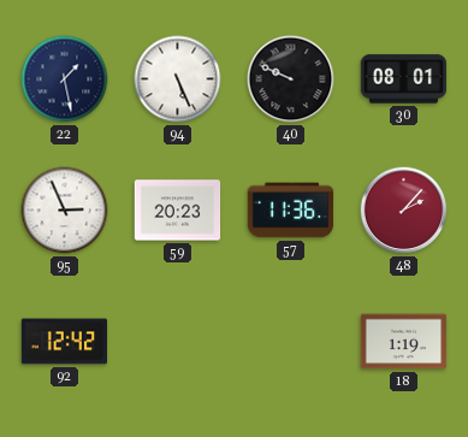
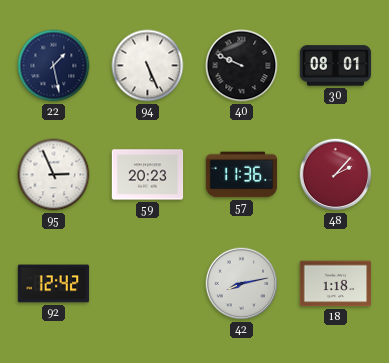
42: none -> 8:13
18: 1:19 -> 1:18
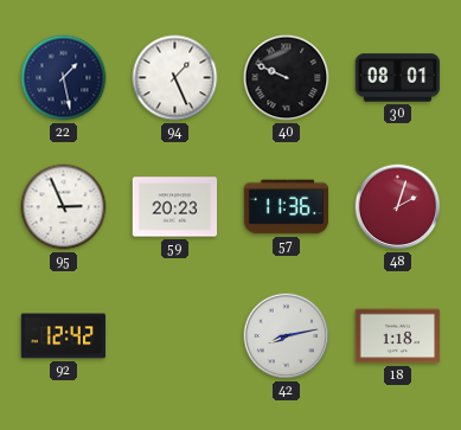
94: 5:26 -> 1:26
48: 2:07 -> 2:03
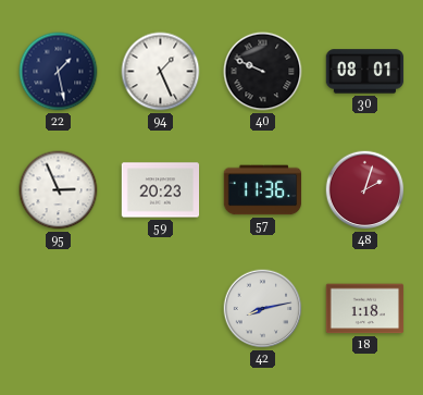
92: 12:42 -> none
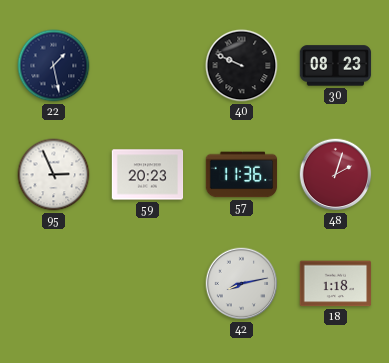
94: 1:26 -> none
30: 08:01 -> 08:23
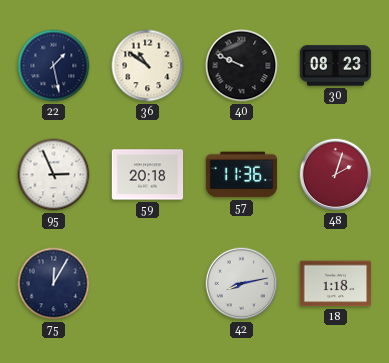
36: none -> 10:51
59: 20:23 -> 20:18
75: none -> 12:05
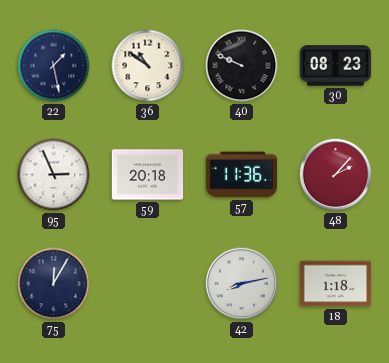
48: 2:03 -> 2:07
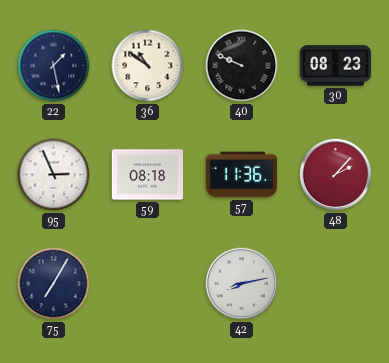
59: 20:18 -> 08:18
75: 12:05 -> 7:05
18: 1:18 -> none
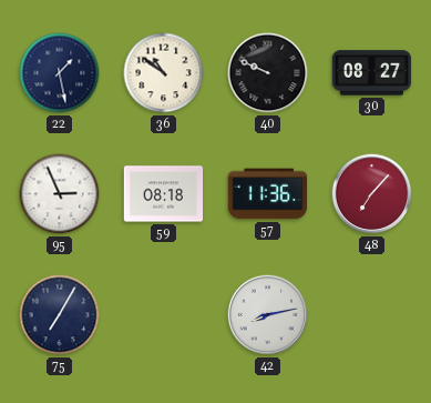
30: 08:23 -> 08:27
48: 2:07 -> 7:07
